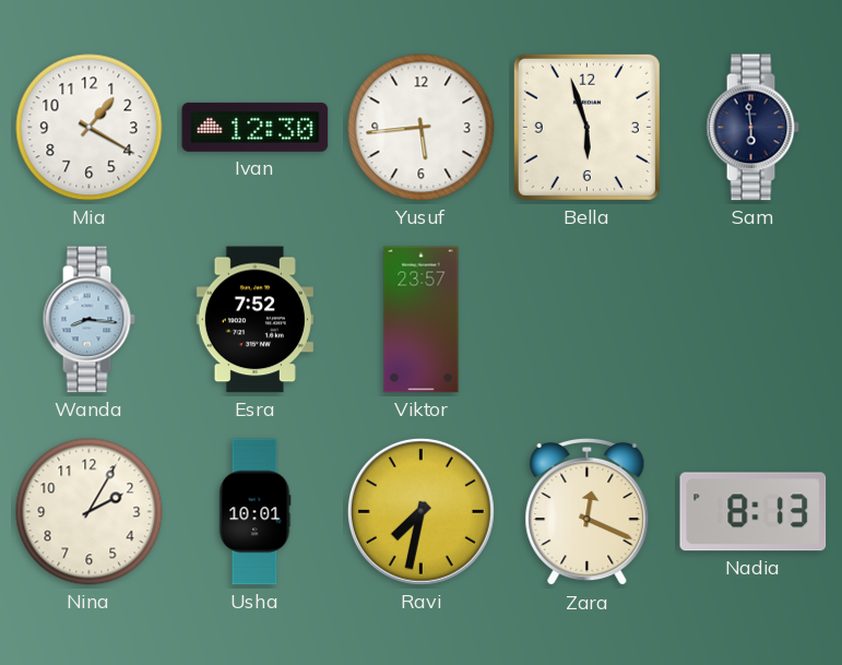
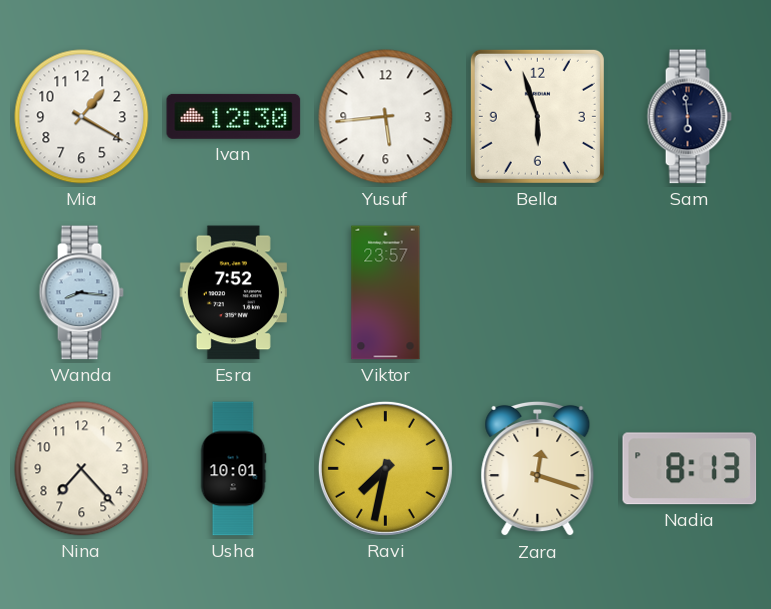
Nina: 2:05 -> 7:23
Zara: 12:19 -> 12:18
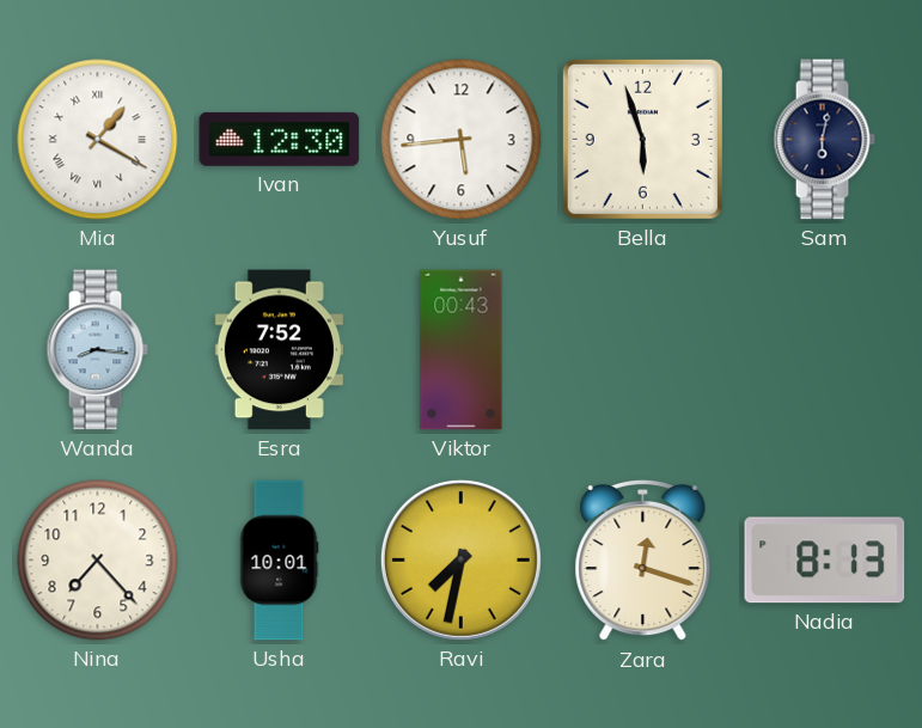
Mia numerals: Arabic -> Roman
Sam: 5:59 -> 6:02
Viktor: 23:57 -> 00:43
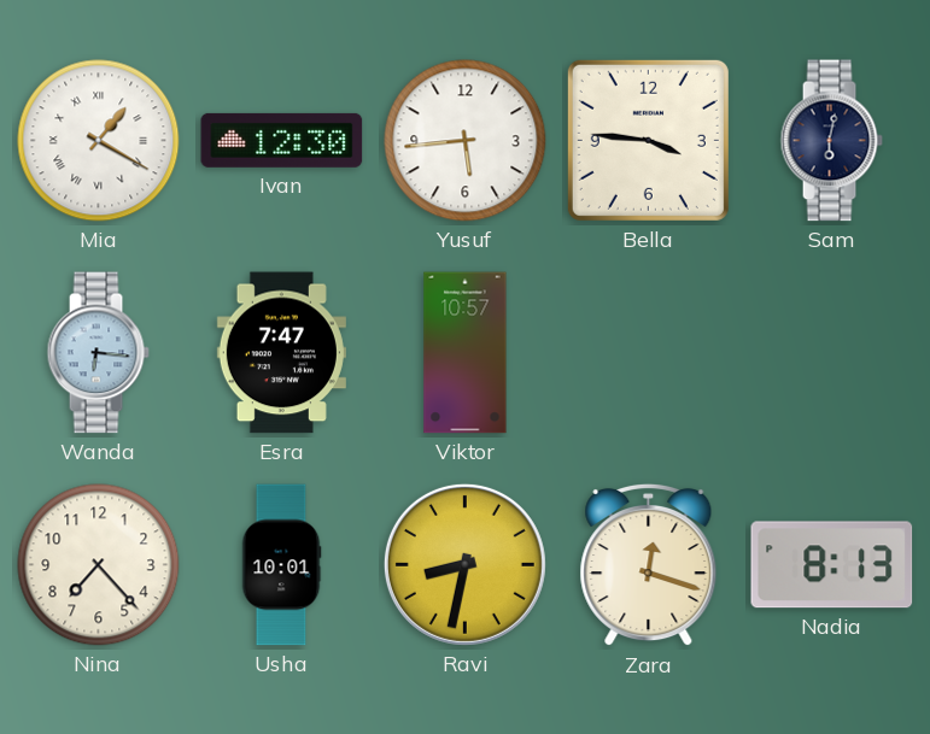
Bella: 5:57 -> 3:46
Wanda: 8:16 -> 6:16
Esra: 7:52 -> 7:47
Viktor: 00:43 -> 10:57
Ravi: 7:32 -> 8:32
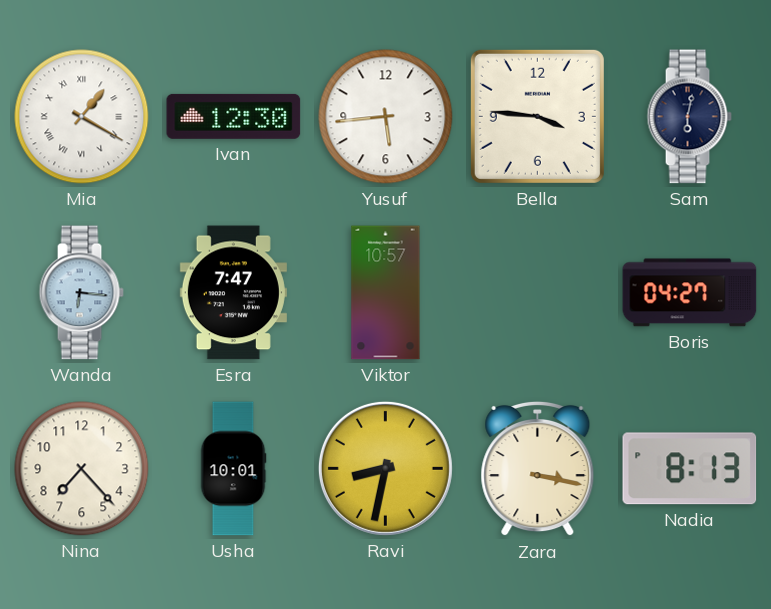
Boris: none -> 04:27
Zara: 12:18 -> 3:17
